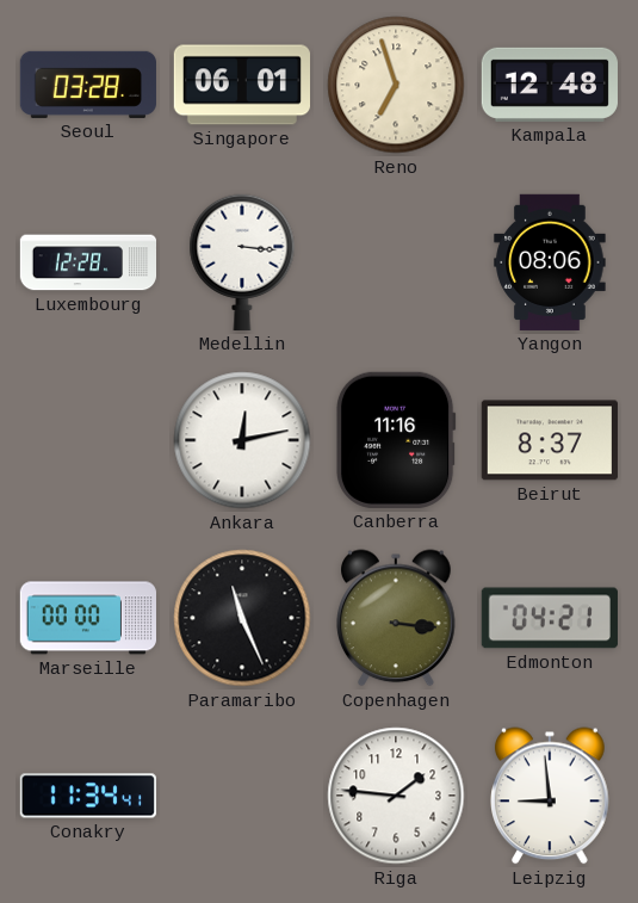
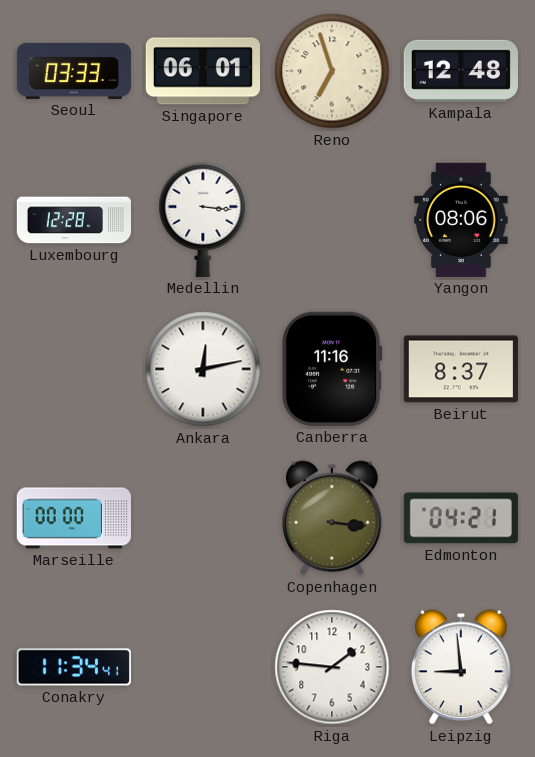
Seoul: 03:28 -> 03:33
Paramaribo: 11:26 -> none
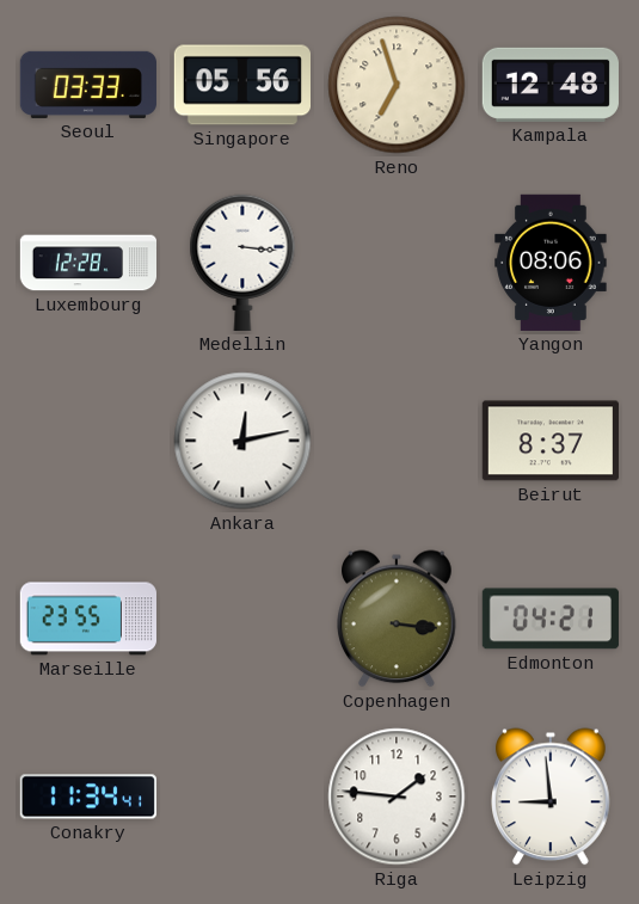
Singapore: 06:01 -> 05:56
Canberra: 11:16 -> none
Marseille: 00:00 -> 23:55
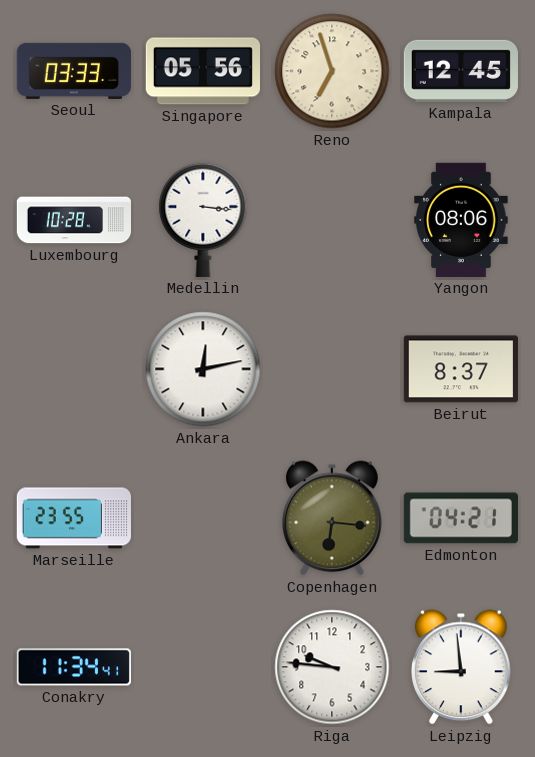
Kampala: 12:48 -> 12:45
Luxembourg: 12:28 -> 10:28
Copenhagen: 3:16 -> 6:16
Riga: 1:46 -> 9:46
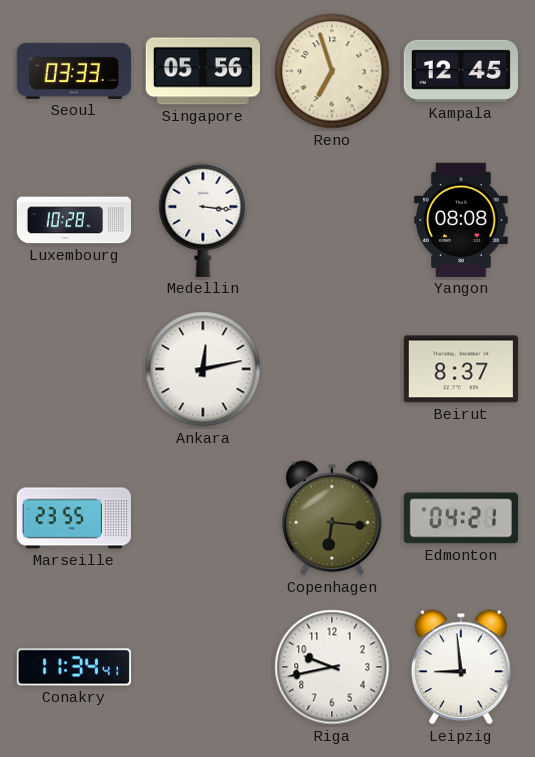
Yangon: 08:06 -> 08:08
Riga: 9:46 -> 9:43
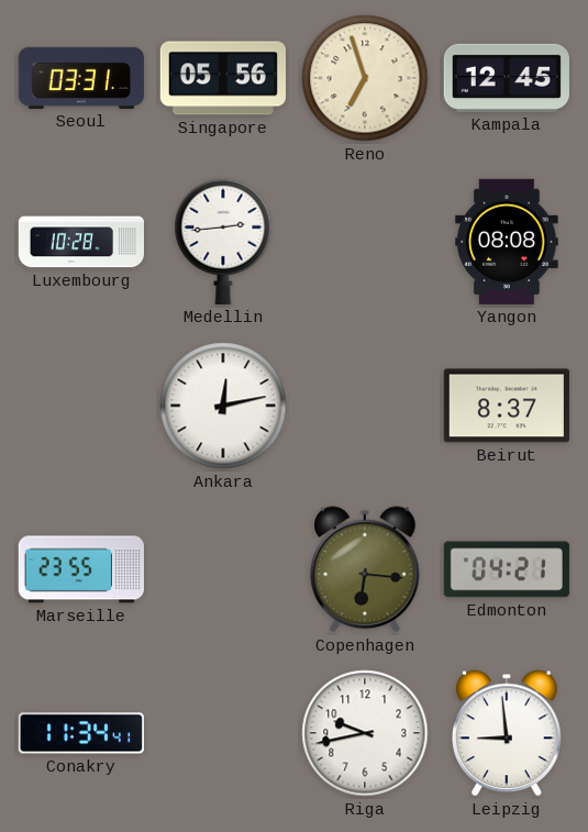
Seoul: 03:33 -> 03:31
Medellin: 3:16 -> 2:44
